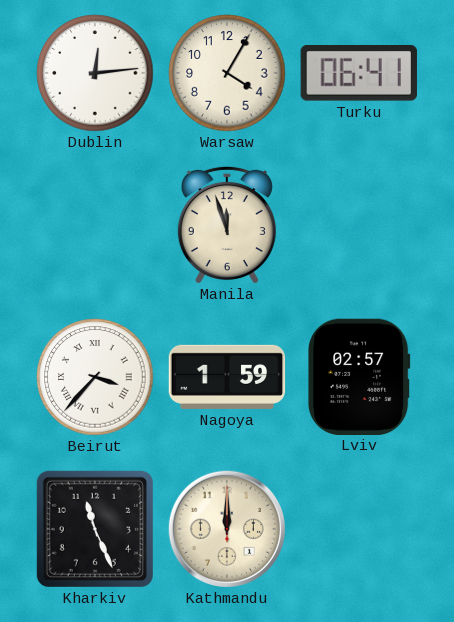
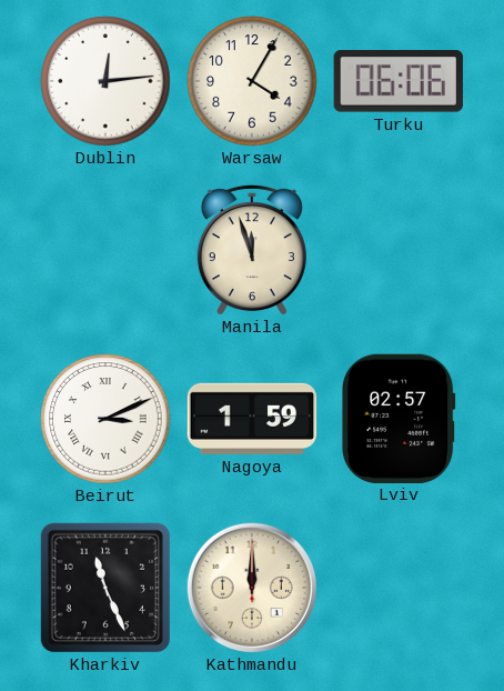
Turku: 06:41 -> 06:06
Beirut: 3:37 -> 3:11
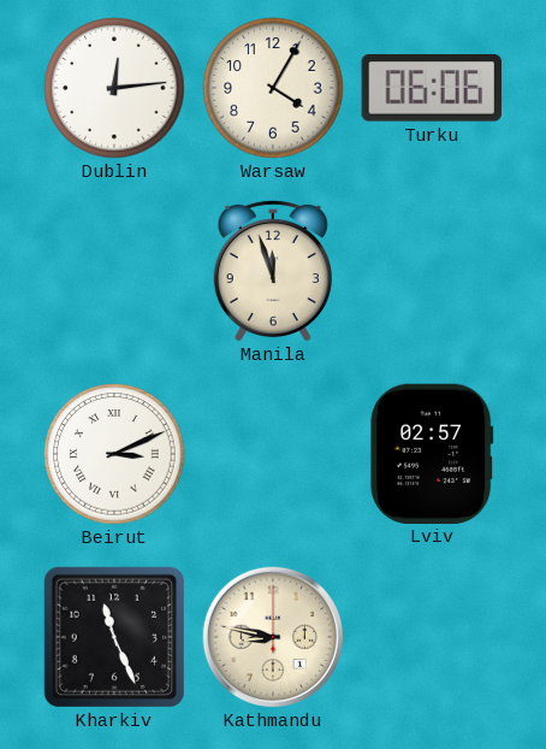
Nagoya: 1:59 -> none
Kathmandu: 12:00 -> 8:47
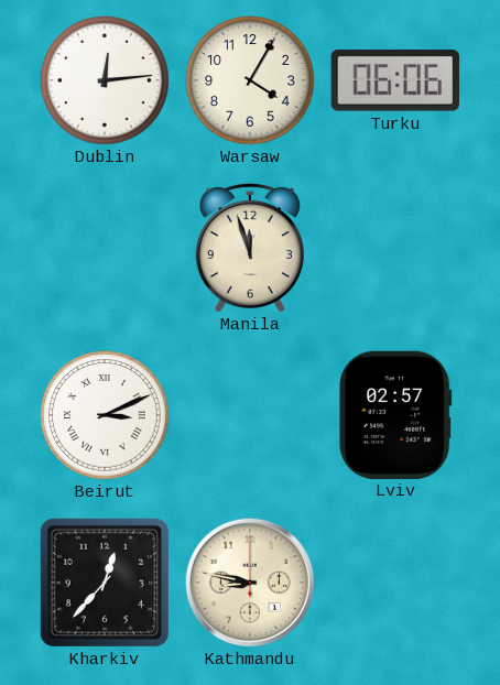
Kharkiv: 11:26 -> 12:37
